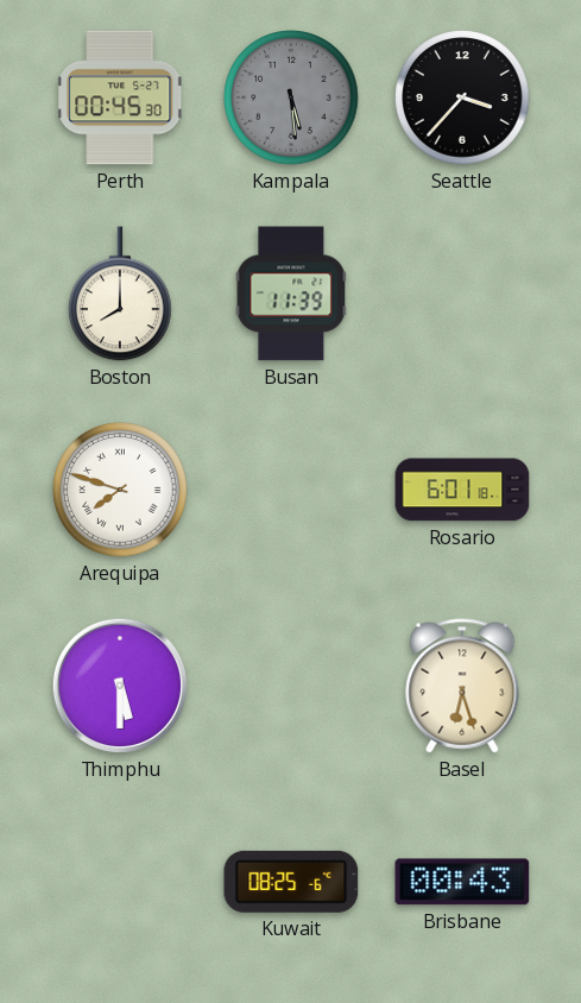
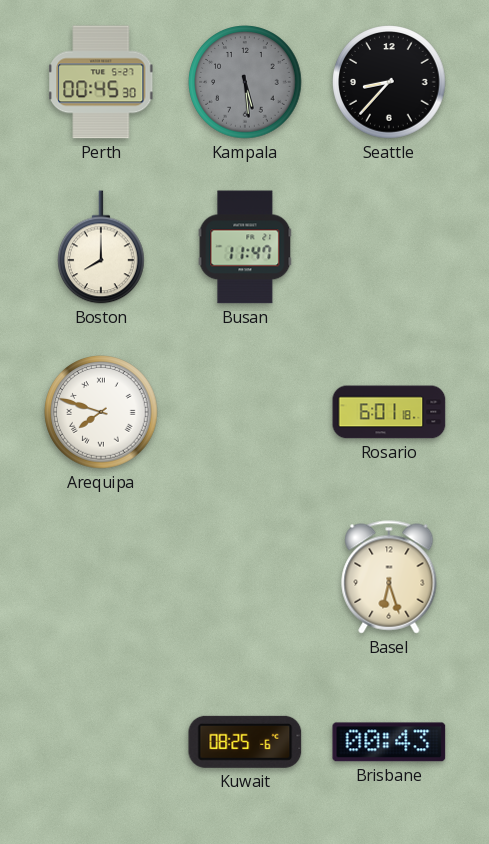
Seattle: 3:37 -> 8:37
Busan: 11:39 -> 11:47
Thimphu: 5:30 -> none
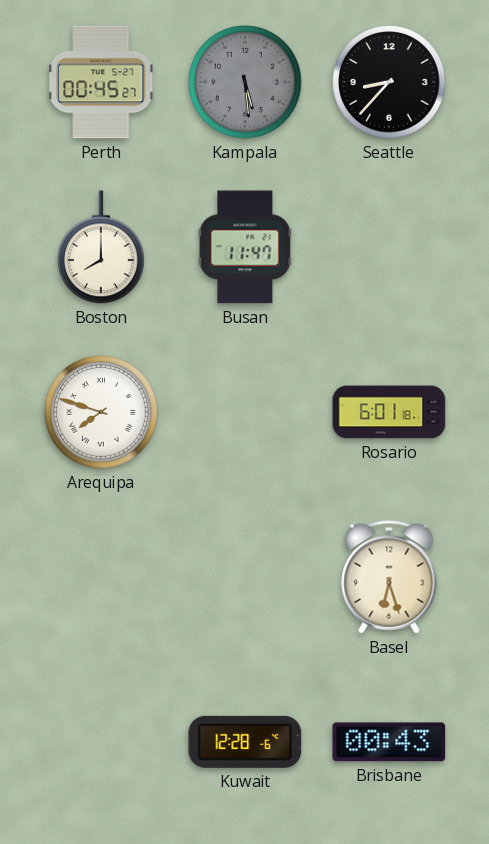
Perth: 00:45:30 -> 00:45:27
Kuwait: 08:25 -> 12:28
